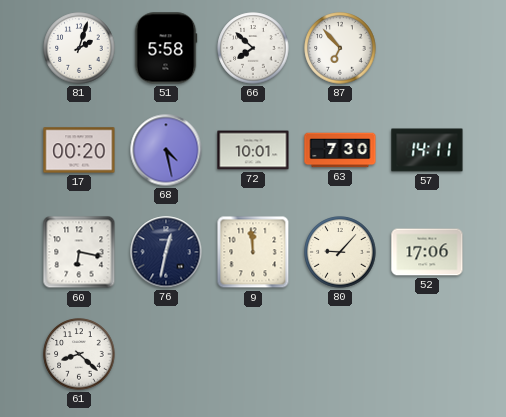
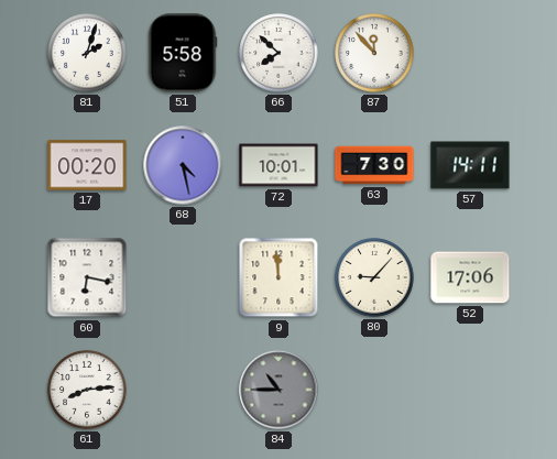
87: 6:53 -> 11:53
76: 12:32 -> none
61: 8:22 -> 8:14
84: none -> 10:45
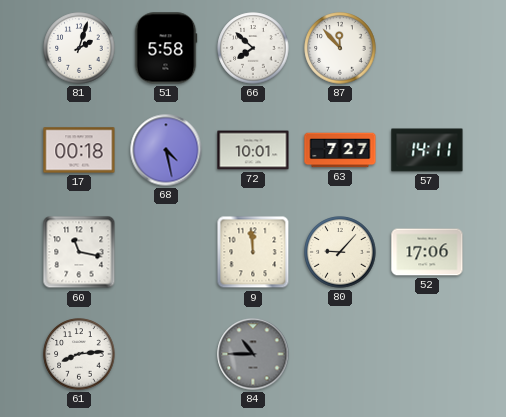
17: 00:20 -> 00:18
63: 7:30 -> 7:27
60: 6:17 -> 11:17
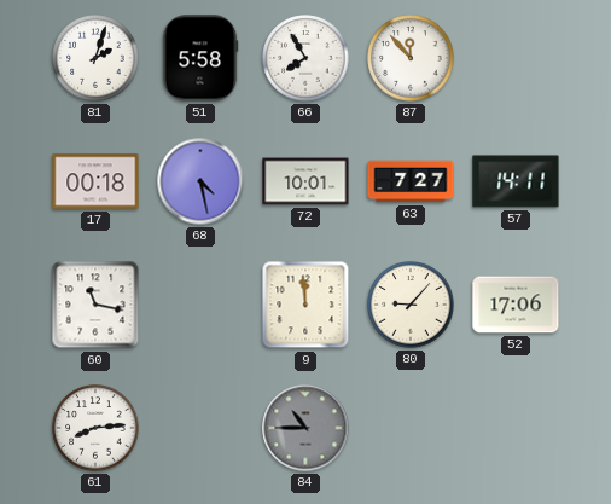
66: 7:52 -> 7:55
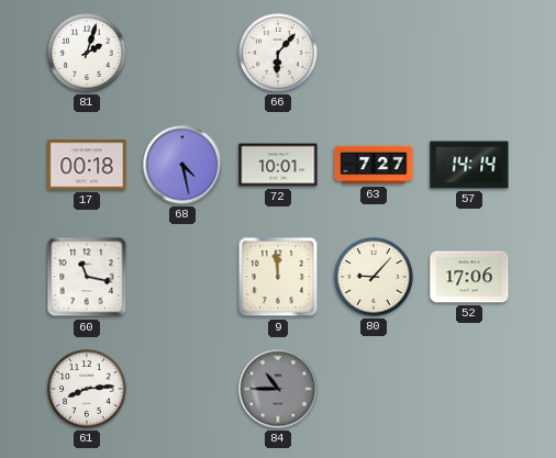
51: 5:58 -> none
66: 7:55 -> 6:07
87: 11:53 -> none
57: 14:11 -> 14:14
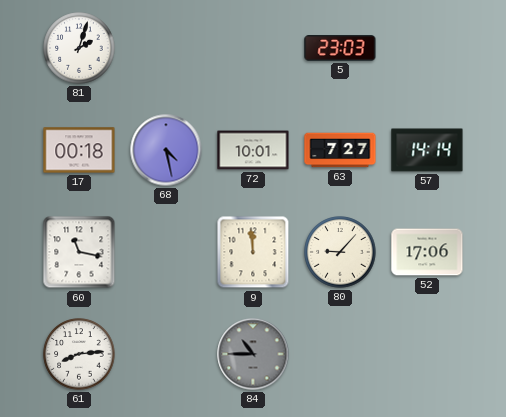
66: 6:07 -> none
5: none -> 23:03
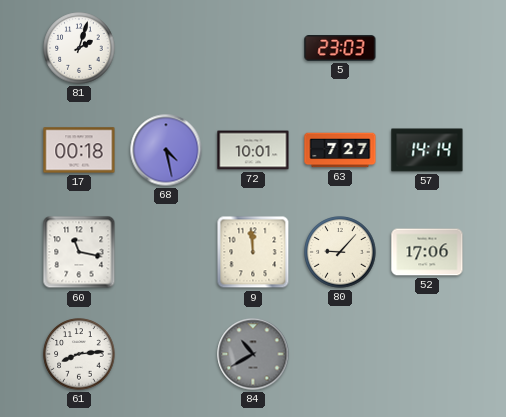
84: 10:45 -> 10:40
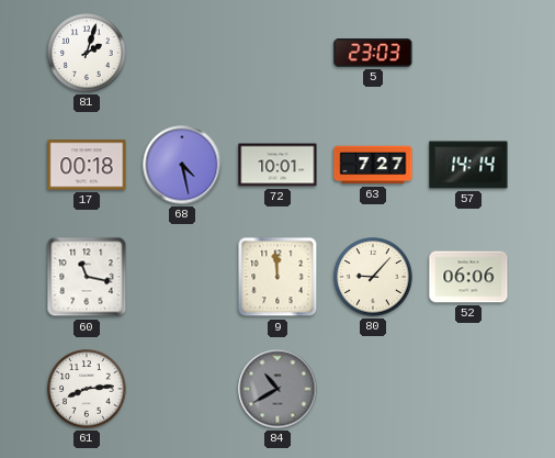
52: 17:06 -> 06:06
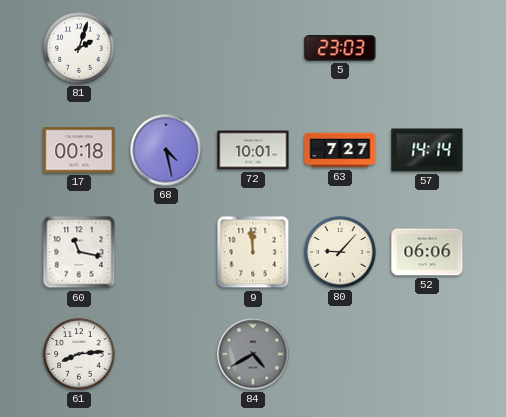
84: 10:40 -> 4:40
